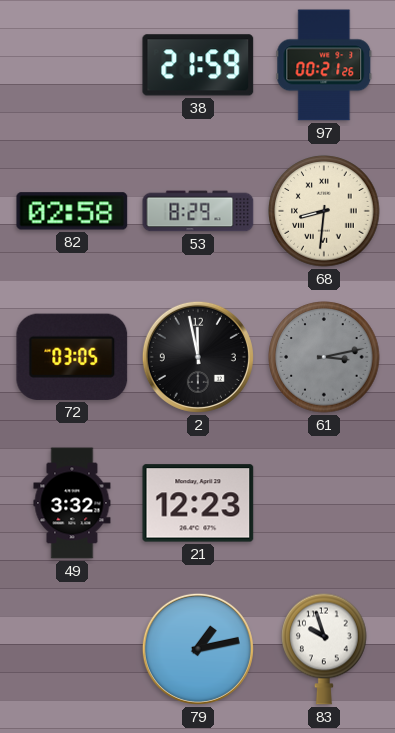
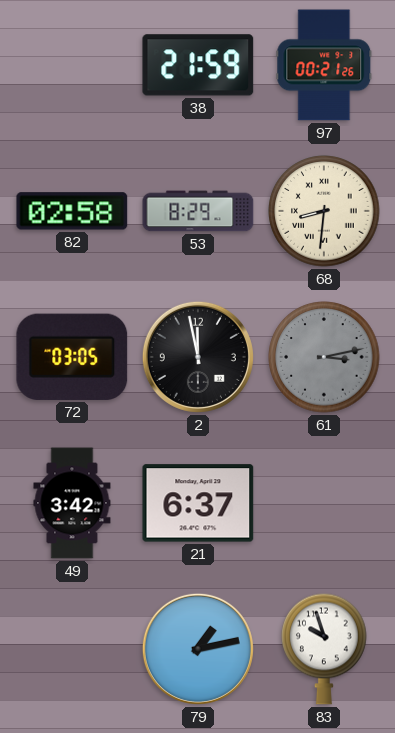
49: 3:32 -> 3:42
21: 12:23 -> 6:37
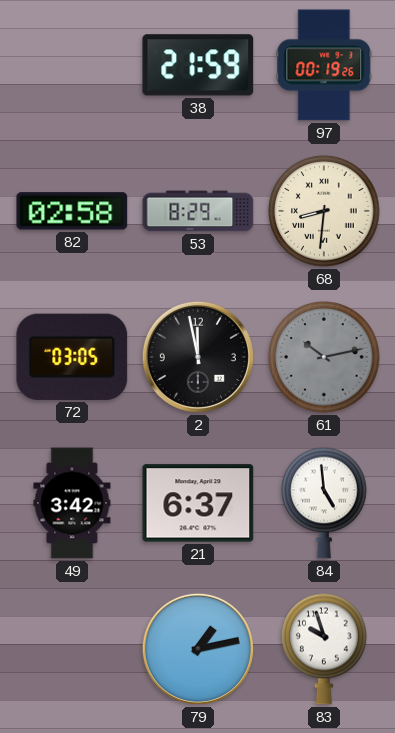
97: 00:21 -> 00:19
61: 3:13 -> 10:13
84: none -> 4:59
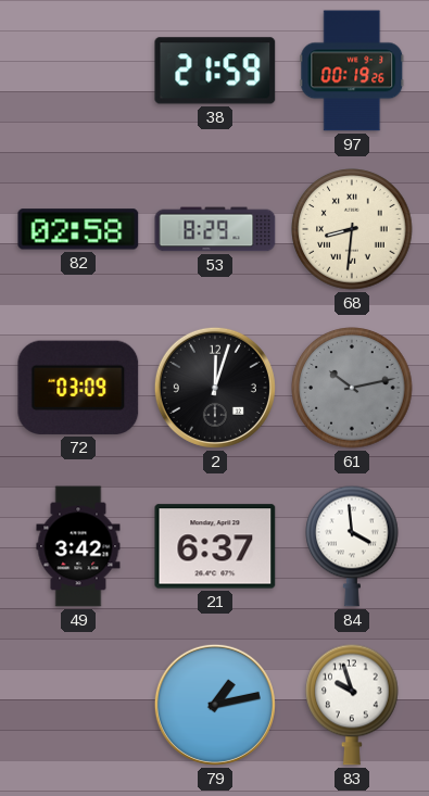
72: 03:05 -> 03:09
2: 11:58 -> 12:03
84: 4:59 -> 3:59
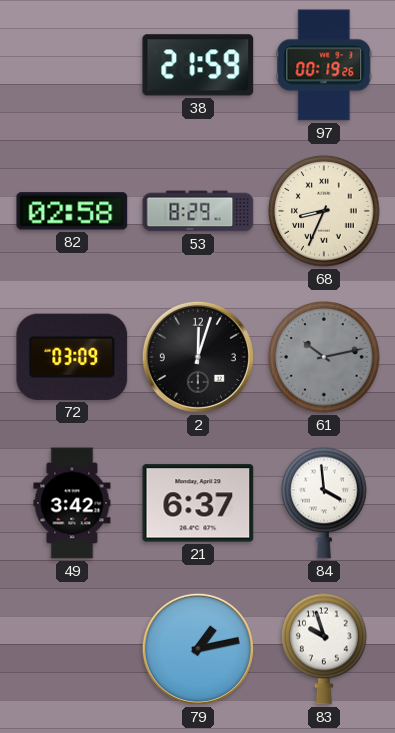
68: 8:31 -> 8:34
